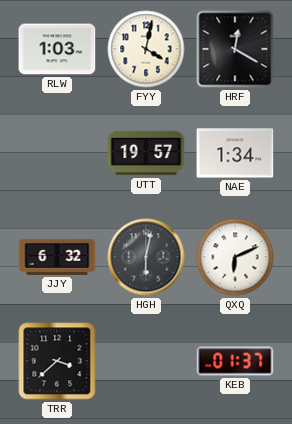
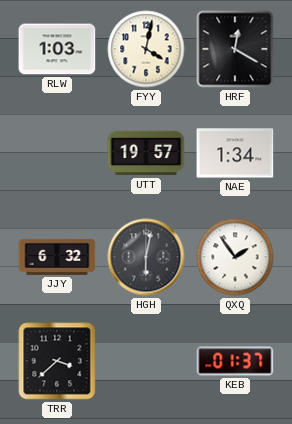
QXQ: 6:11 -> 1:54
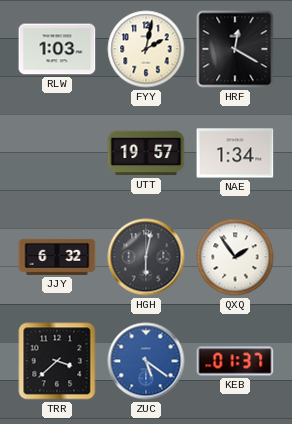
FYY: 4:02 -> 2:02
ZUC: none -> 5:21
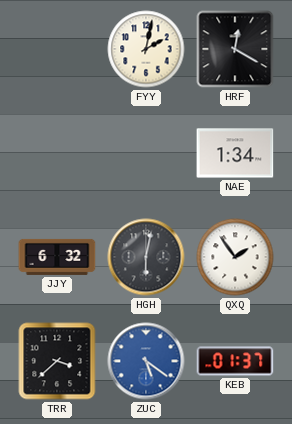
RLW: 1:03 -> none
UTT: 19:57 -> none
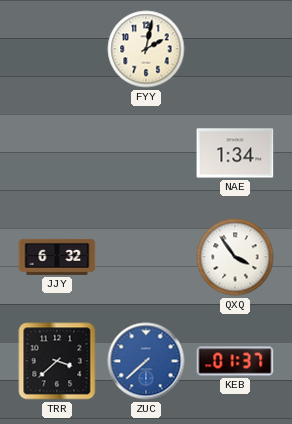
HRF: 12:20 -> none
HGH: 6:02 -> none
QXQ: 1:54 -> 3:54
ZUC: 5:21 -> 7:38
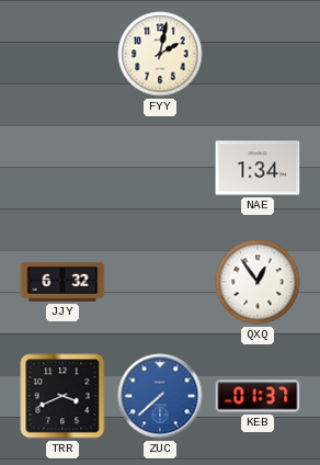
QXQ: 3:54 -> 12:54
TRR: 3:38 -> 3:41
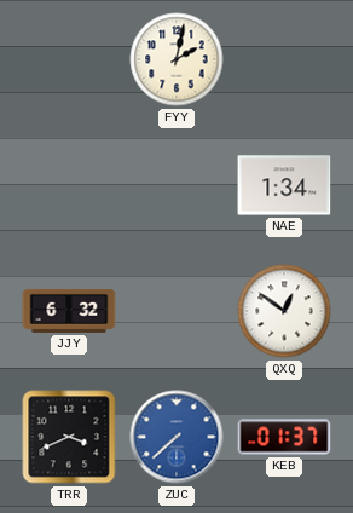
QXQ: 12:54 -> 12:51
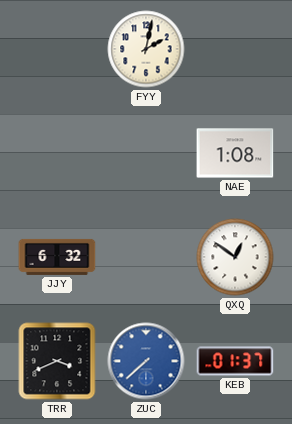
NAE: 1:34 -> 1:08
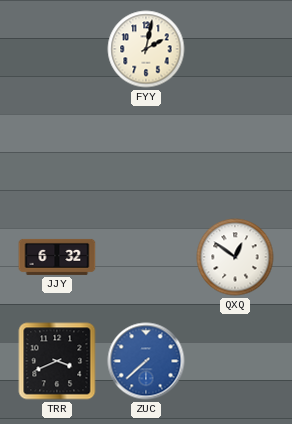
NAE: 1:08 -> none
KEB: 01:37 -> none
